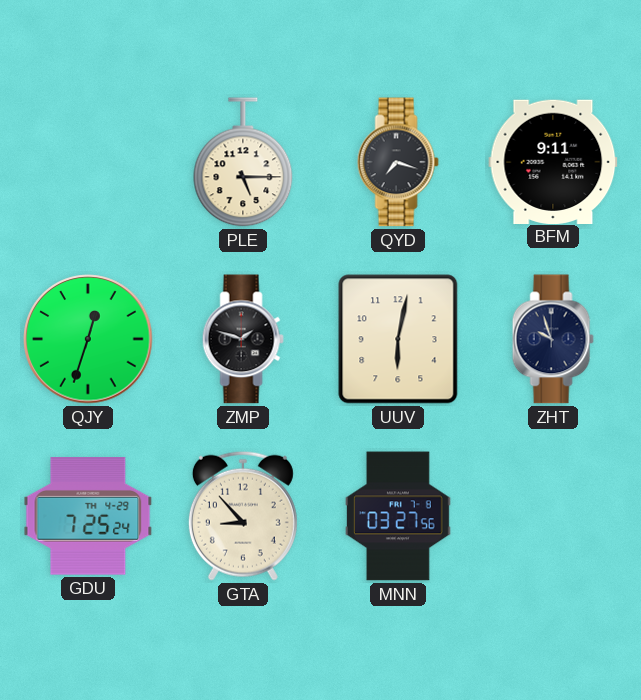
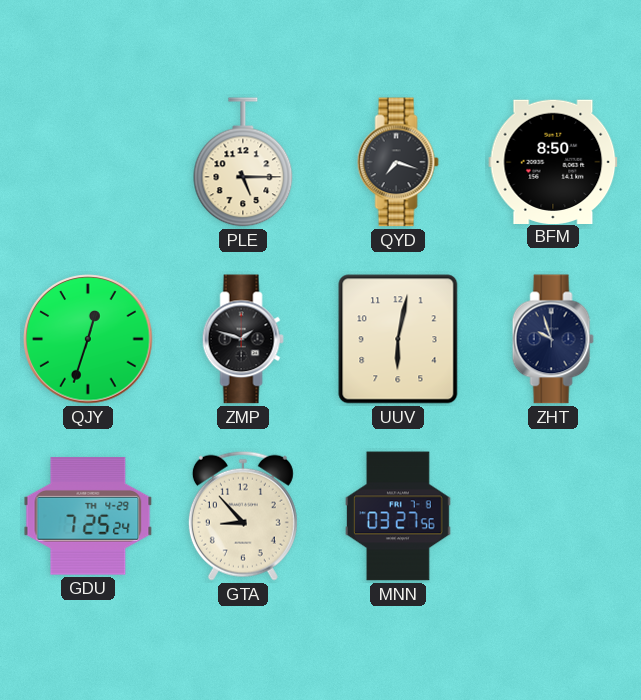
BFM: 9:11 -> 8:50
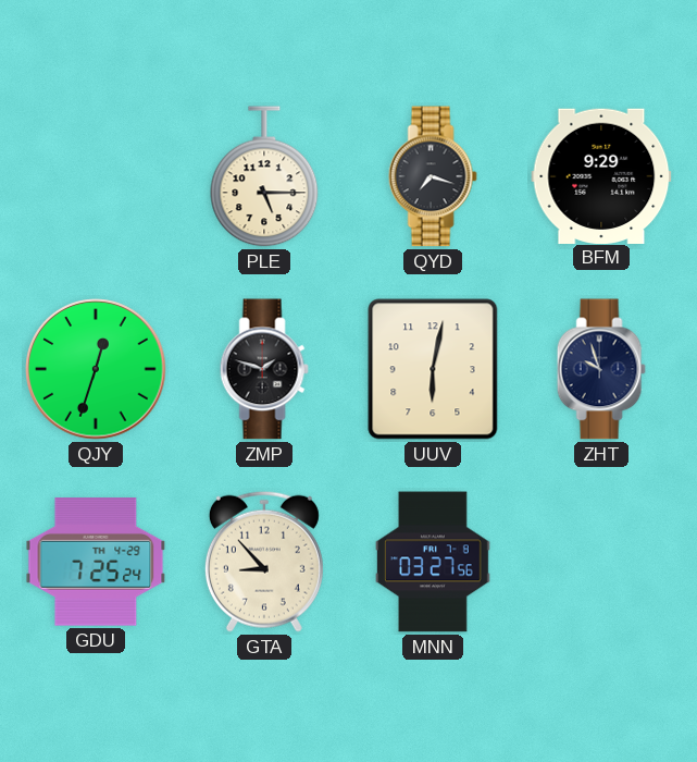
BFM: 8:50 -> 9:29
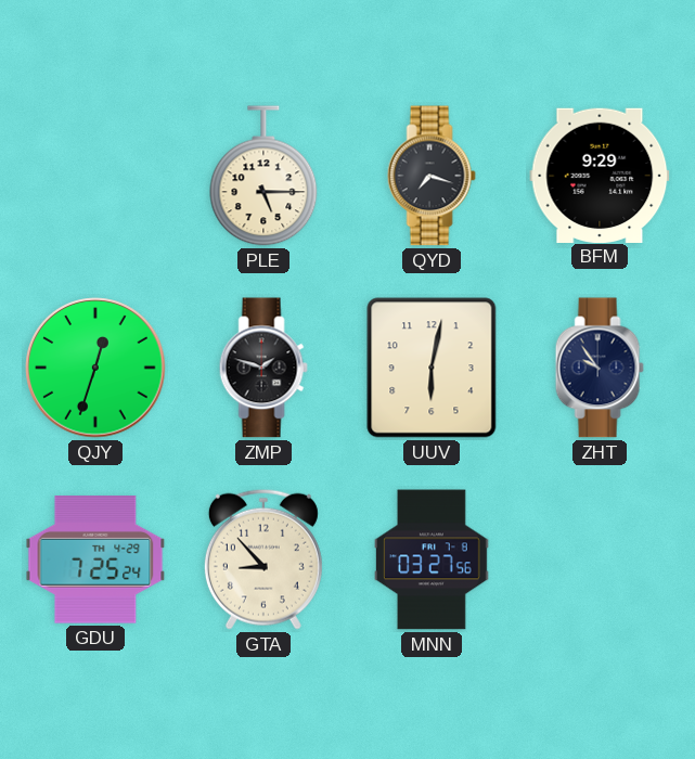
ZHT: 9:57 -> 9:54
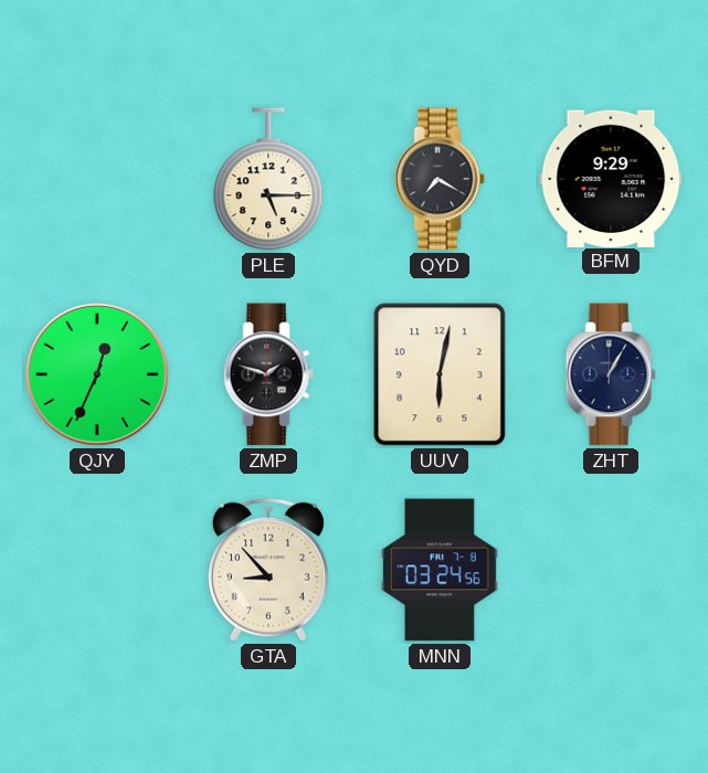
QYD: 7:18 -> 7:20
QJY: 12:33 -> 12:34
ZHT: 9:54 -> 1:05
GDU: 7:25 -> none
MNN: 03:27 -> 03:24
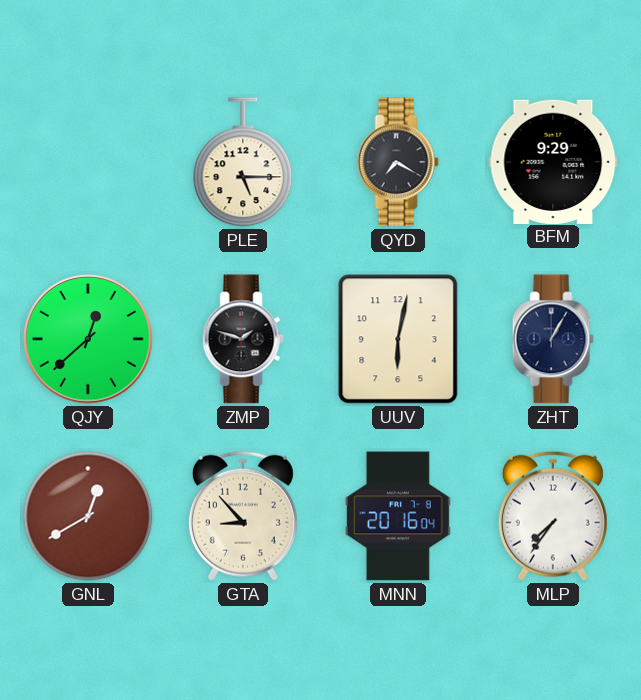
QJY: 12:34 -> 12:38
GNL: none -> 12:40
MNN: 03:24 -> 20:16
MLP: none -> 7:36
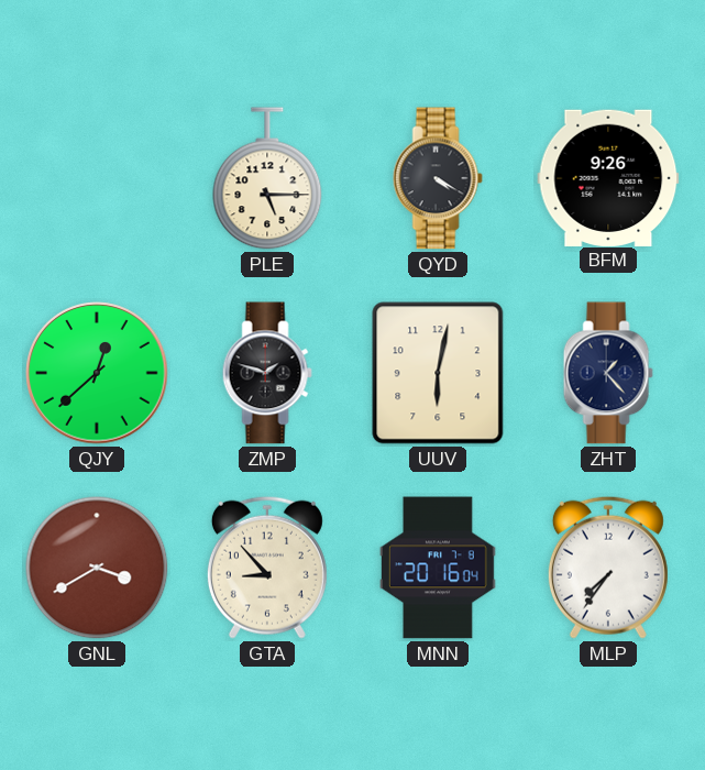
QYD: 7:20 -> 4:20
BFM: 9:29 -> 9:26
ZHT: 1:05 -> 1:23
GNL: 12:40 -> 3:40
